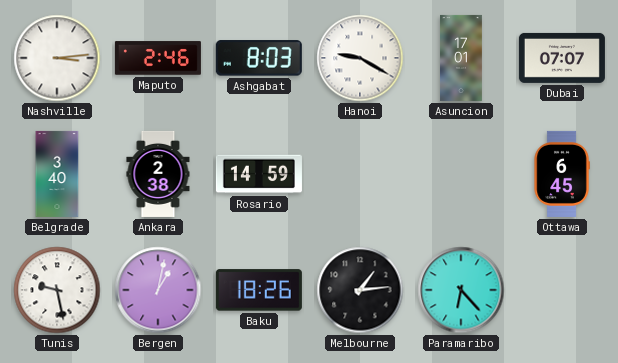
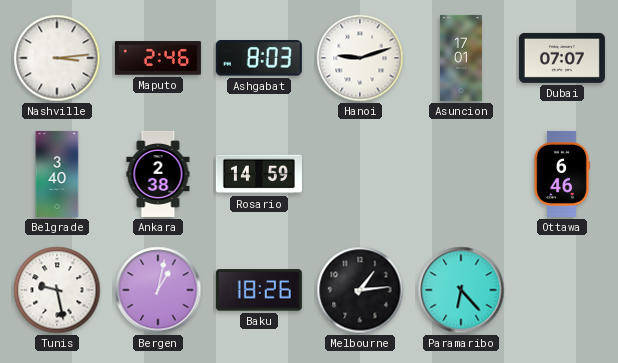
Hanoi: 9:20 -> 9:12
Ottawa: 6:45 -> 6:46
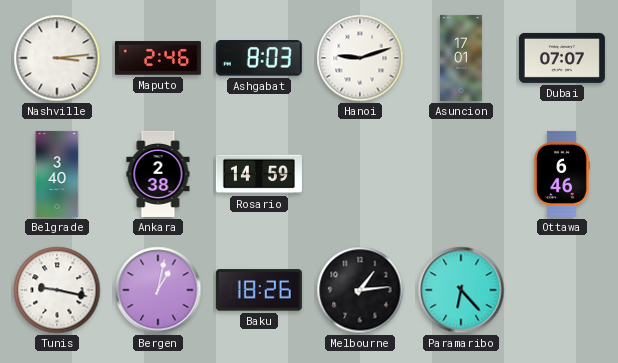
Tunis: 9:28 -> 9:17
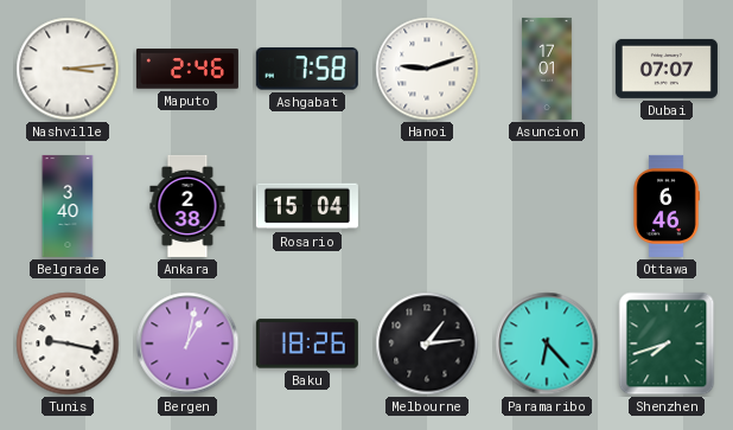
Ashgabat: 8:03 -> 7:58
Rosario: 14:59 -> 15:04
Shenzhen: none -> 7:42
